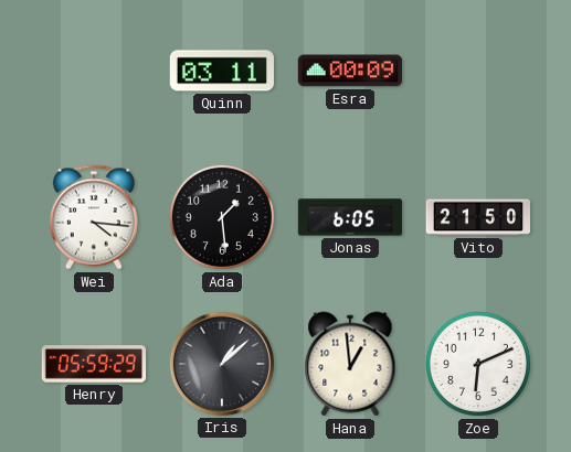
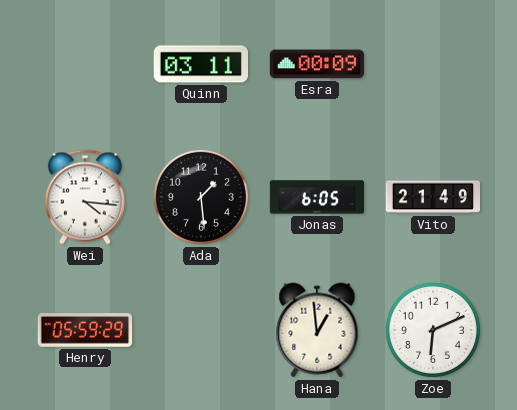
Vito: 21:50 -> 21:49
Iris: 1:08 -> none
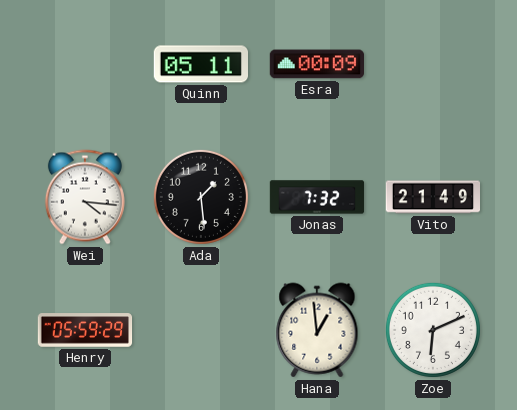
Quinn: 03:11 -> 05:11
Jonas: 6:05 -> 7:32
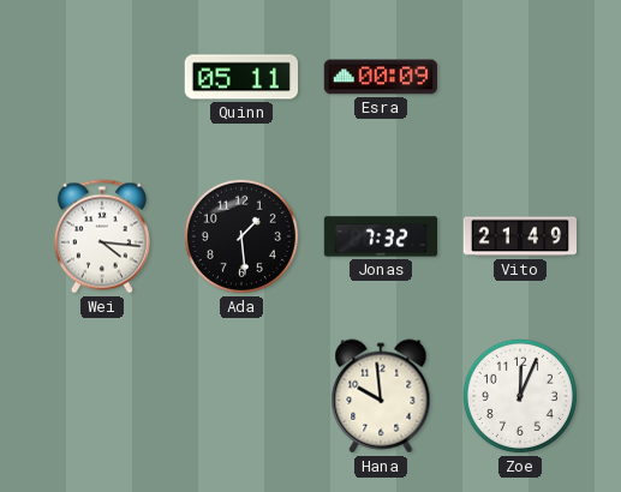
Henry: 05:59 -> none
Hana: 12:59 -> 9:59
Zoe: 6:11 -> 12:04
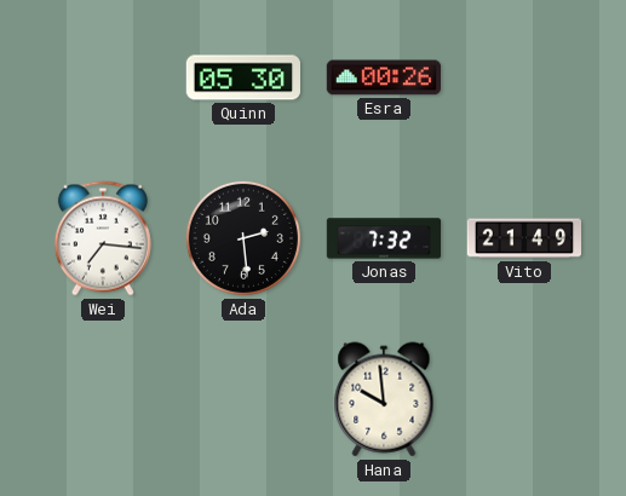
Quinn: 05:11 -> 05:30
Esra: 00:09 -> 00:26
Wei: 4:16 -> 7:16
Ada: 1:29 -> 2:29
Zoe: 12:04 -> none
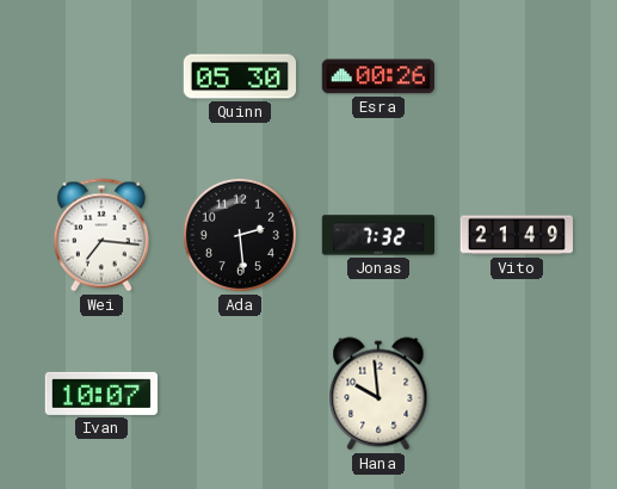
Ivan: none -> 10:07
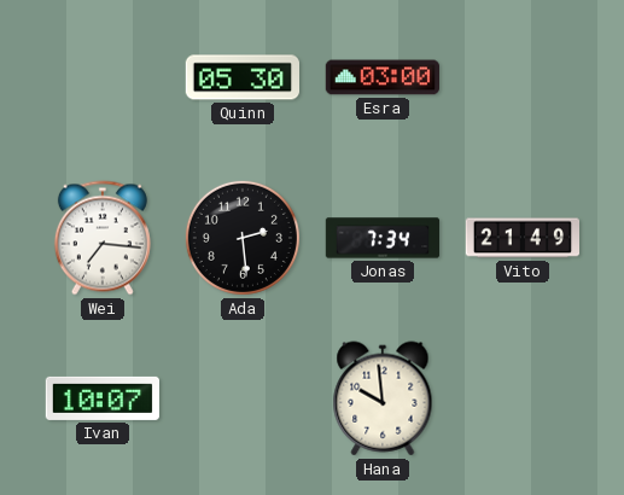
Esra: 00:26 -> 03:00
Jonas: 7:32 -> 7:34
